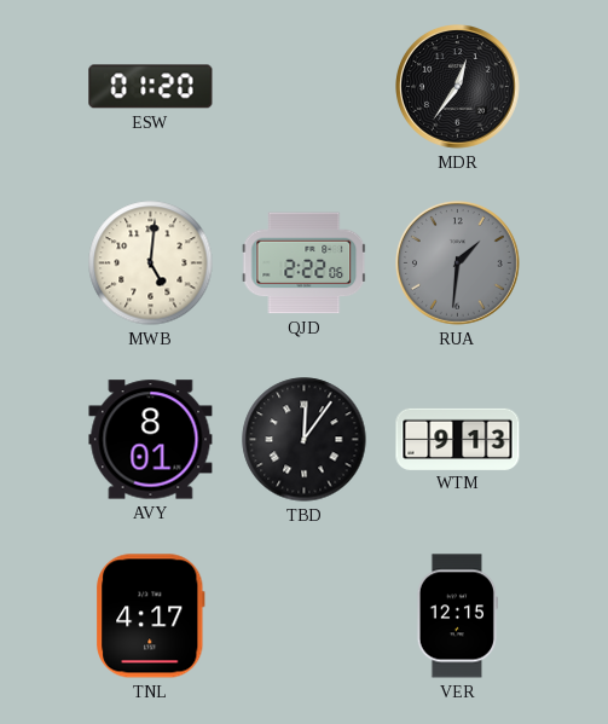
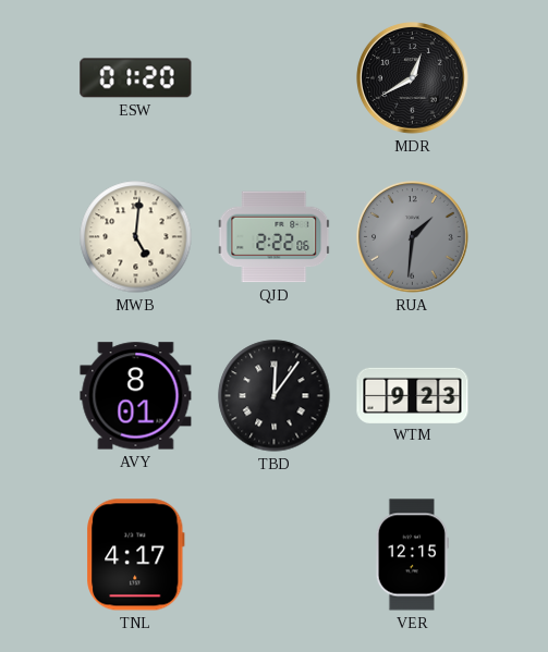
MDR: 12:36 -> 12:40
WTM: 9:13 -> 9:23
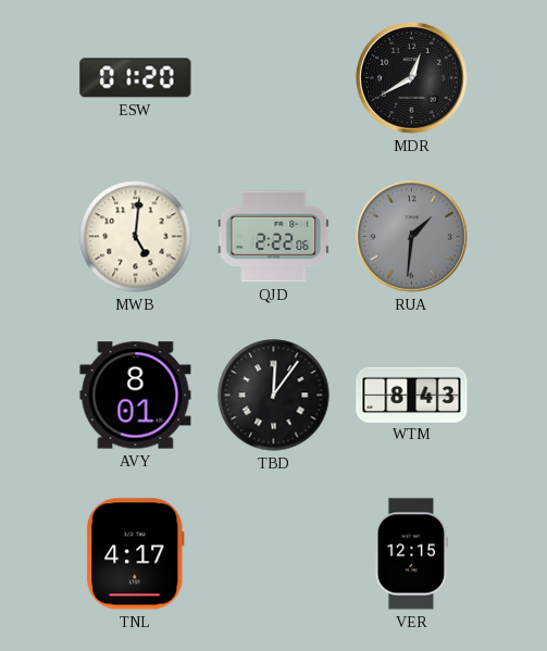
WTM: 9:23 -> 8:43
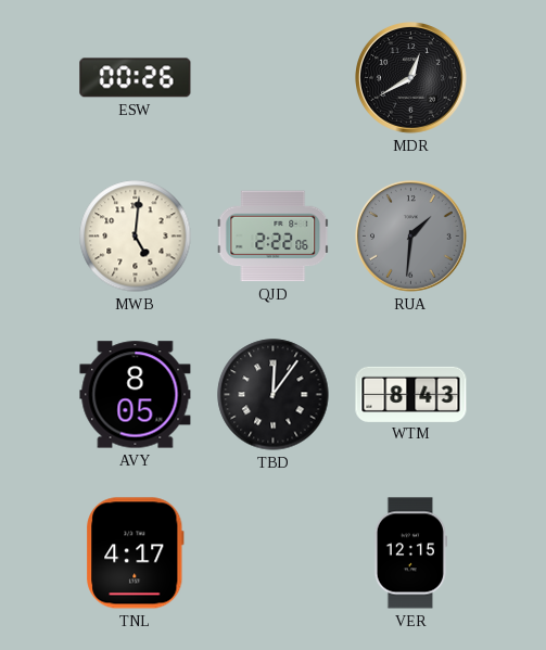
ESW: 01:20 -> 00:26
AVY: 8:01 -> 8:05
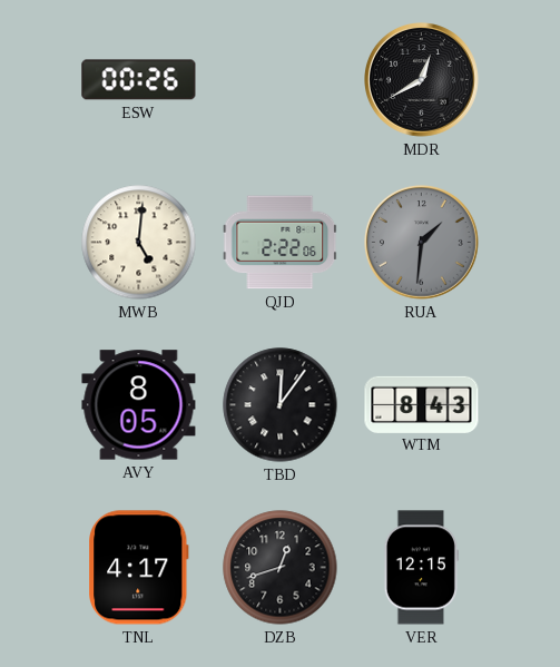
DZB: none -> 12:42
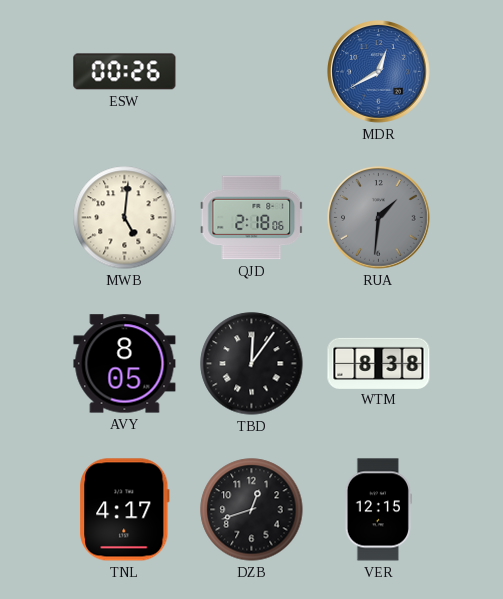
MDR dial: black -> blue
QJD: 2:22 -> 2:18
WTM: 8:43 -> 8:38
